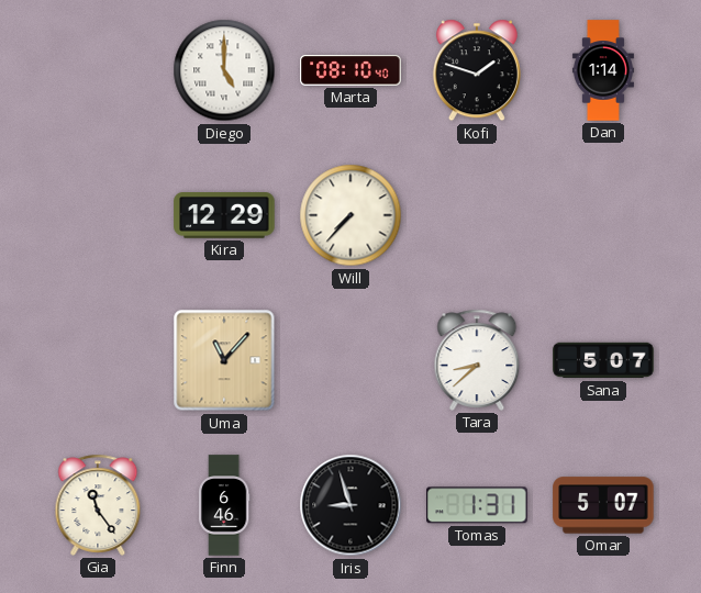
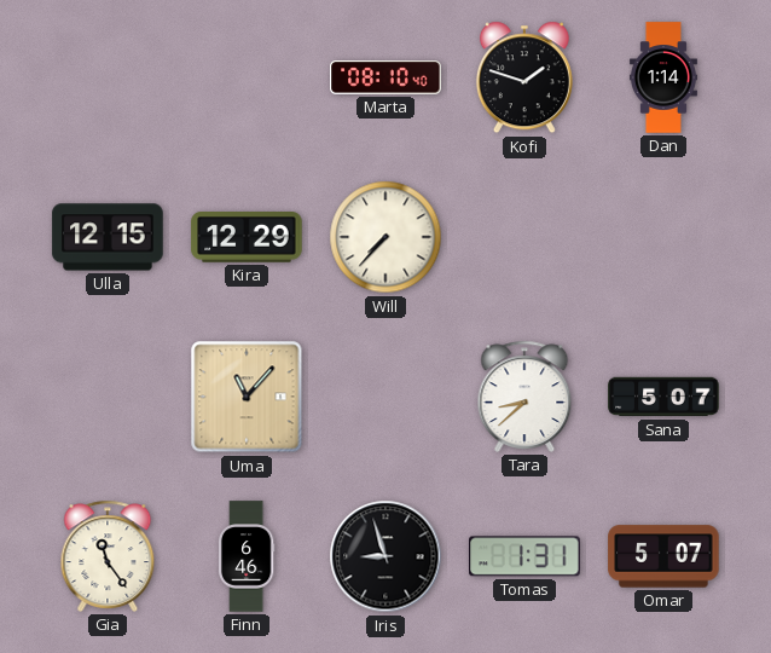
Diego: 5:00 -> none
Ulla: none -> 12:15
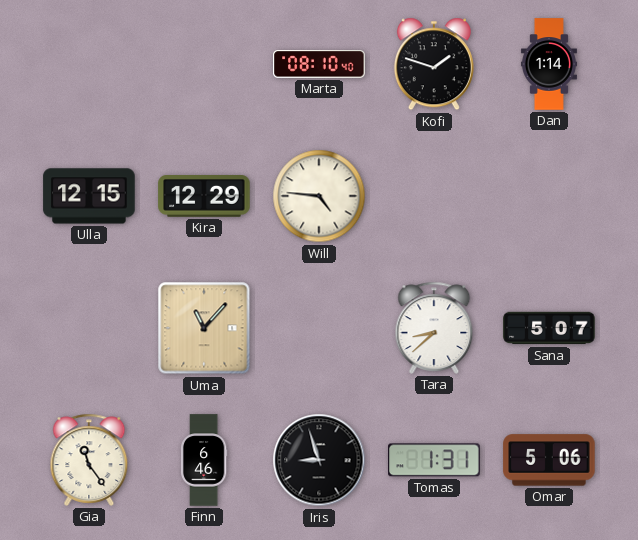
Will: 7:37 -> 4:46
Omar: 5:07 -> 5:06
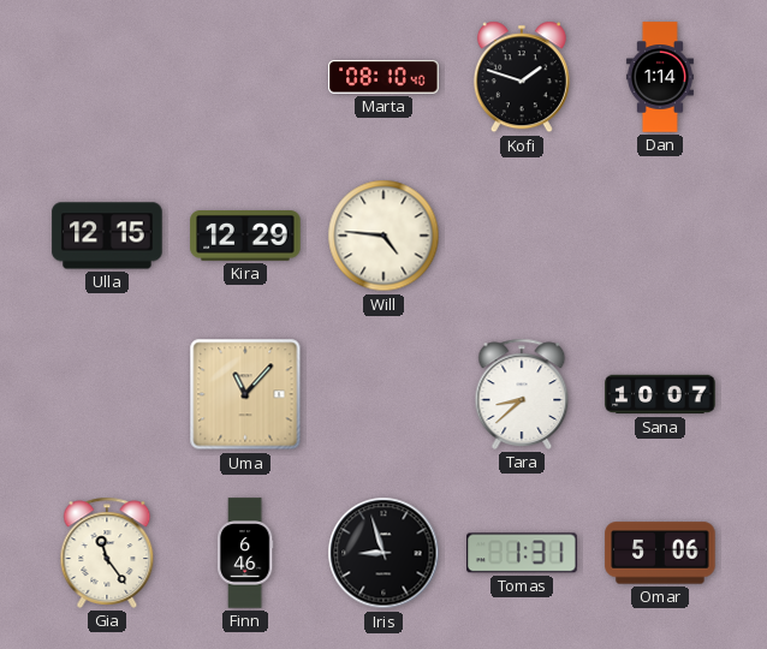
Sana: 5:07 -> 10:07
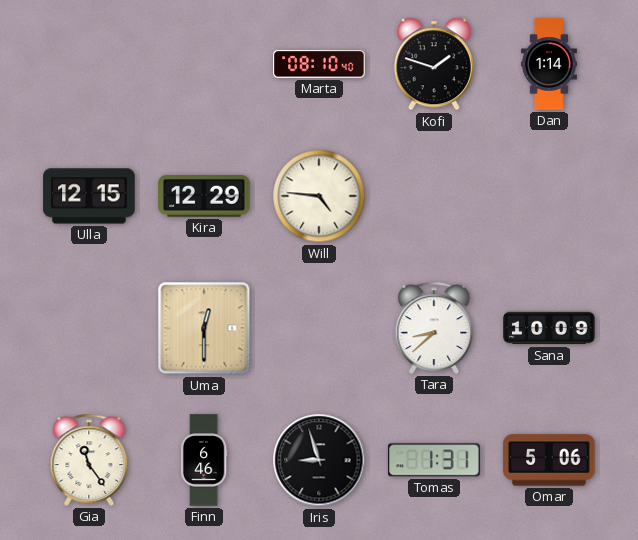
Uma: 11:07 -> 12:30
Sana: 10:07 -> 10:09
